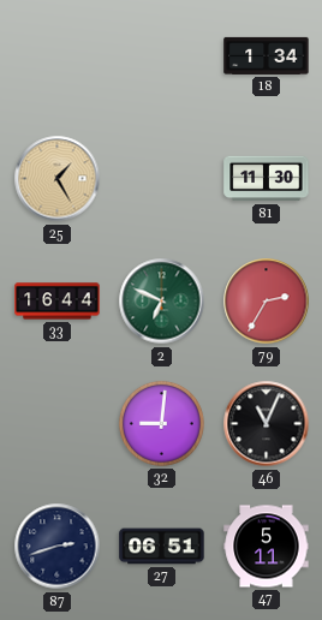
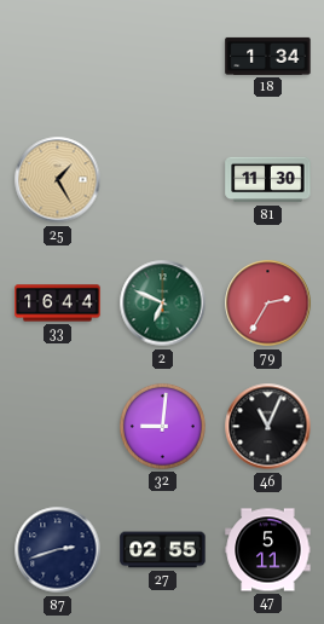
27: 06:51 -> 02:55
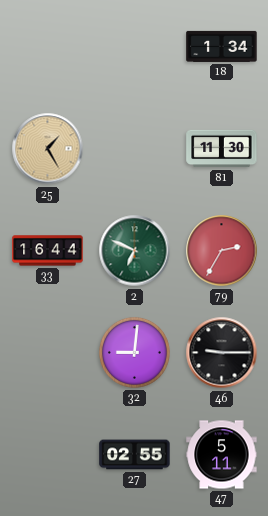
46: 11:04 -> 9:15
87: 2:42 -> none
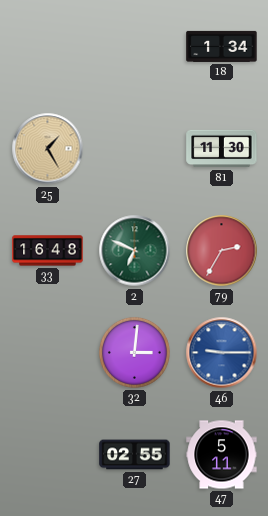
33: 16:44 -> 16:48
32: 9:01 -> 3:01
46 dial: black -> blue
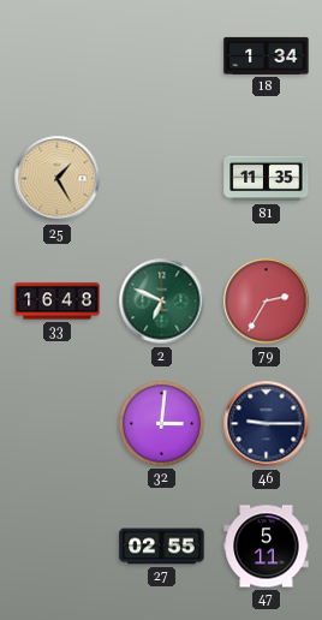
81: 11:30 -> 11:35
46 dial: blue -> navy
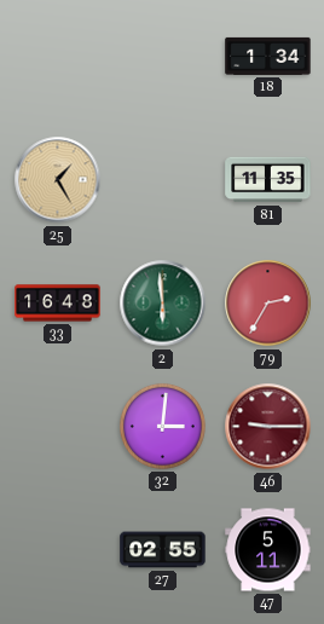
2: 6:49 -> 5:59
46 dial: navy -> burgundy
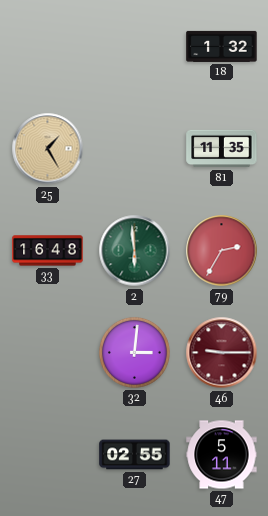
18: 1:34 -> 1:32
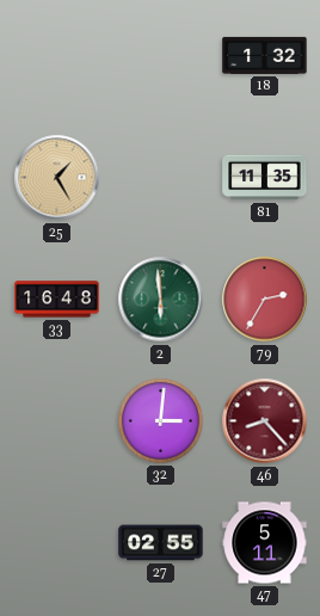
46: 9:15 -> 8:23
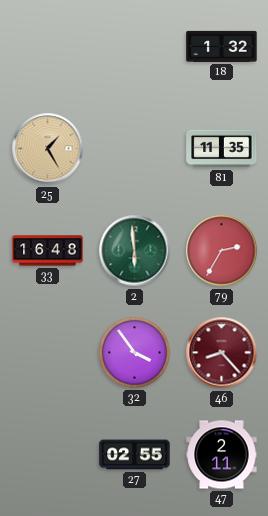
32: 3:01 -> 3:54
47: 5:11 -> 2:11
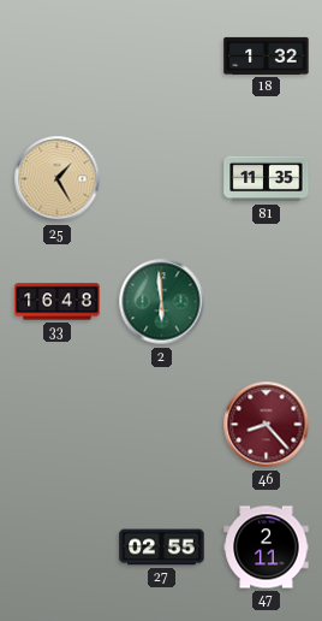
79: 2:35 -> none
32: 3:54 -> none
